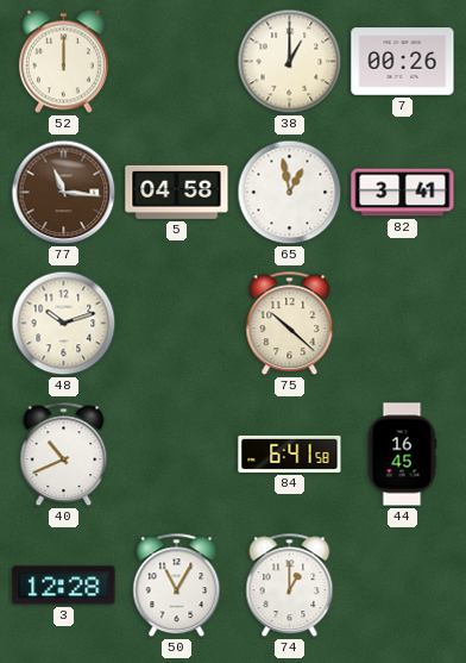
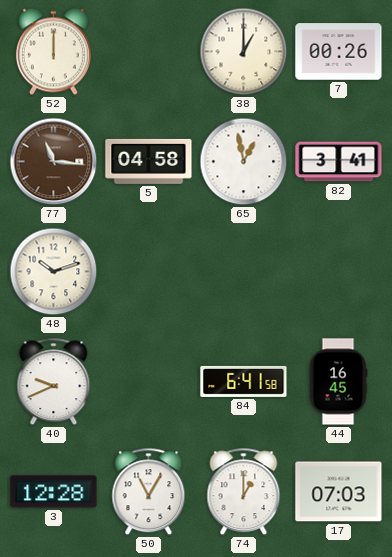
75: 10:22 -> none
40: 10:41 -> 9:41
17: none -> 07:03
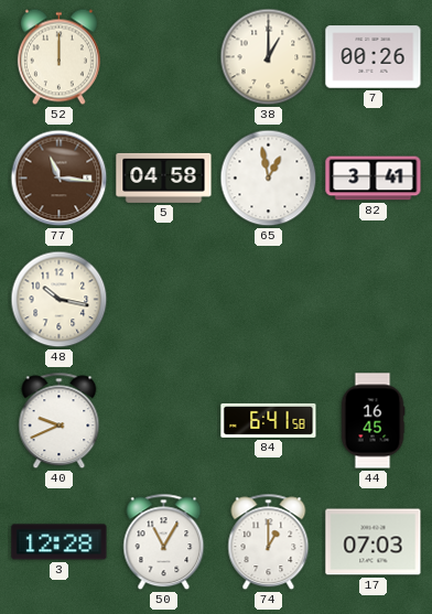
48: 10:12 -> 10:17
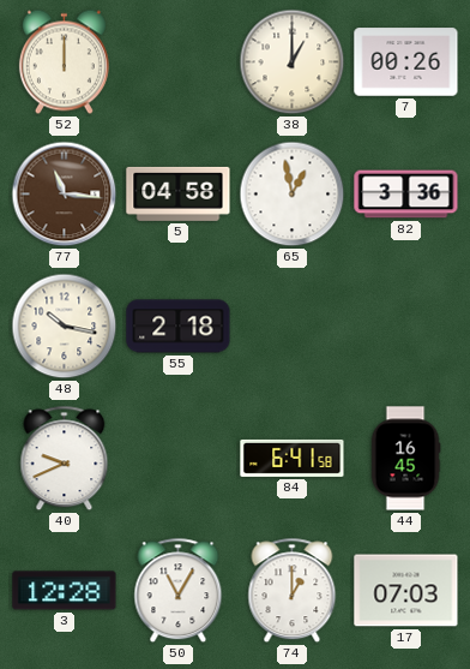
82: 3:41 -> 3:36
55: none -> 2:18
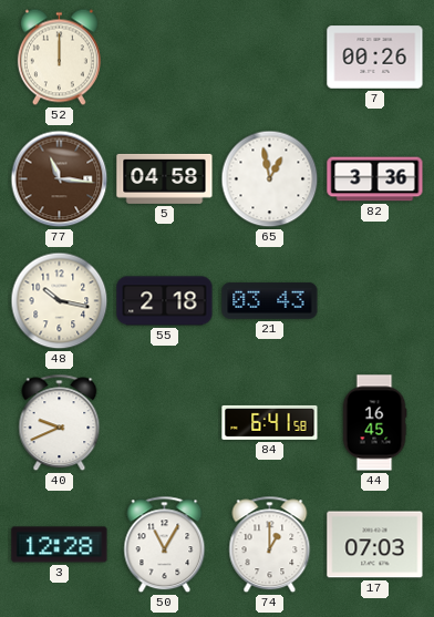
38: 1:00 -> none
21: none -> 03:43
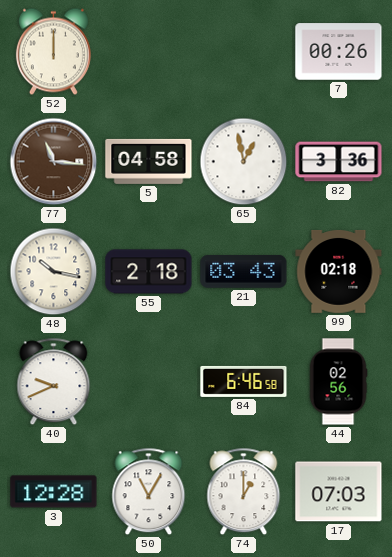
99: none -> 02:18
84: 6:41 -> 6:46
44: 16:45 -> 02:56
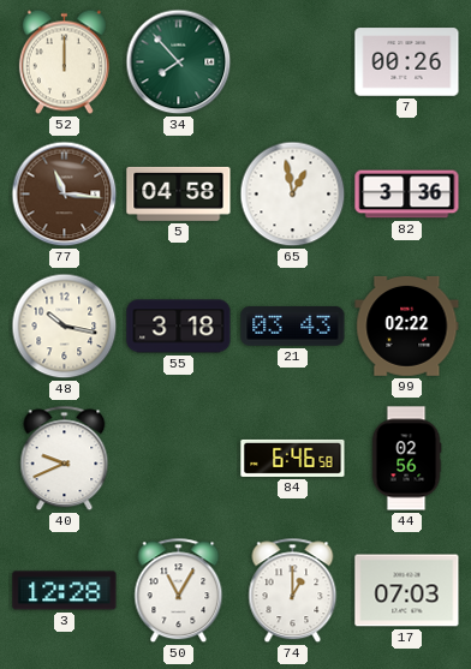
34: none -> 7:53
55: 2:18 -> 3:18
99: 02:18 -> 02:22
